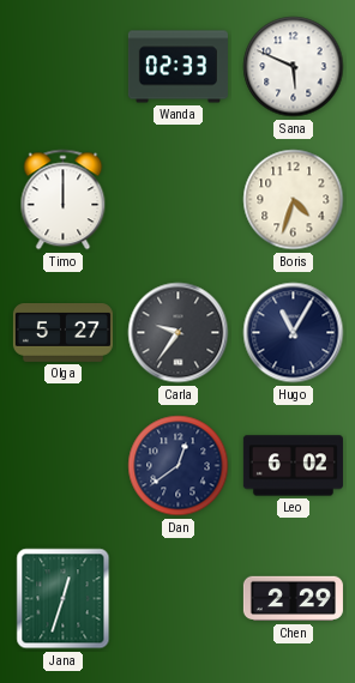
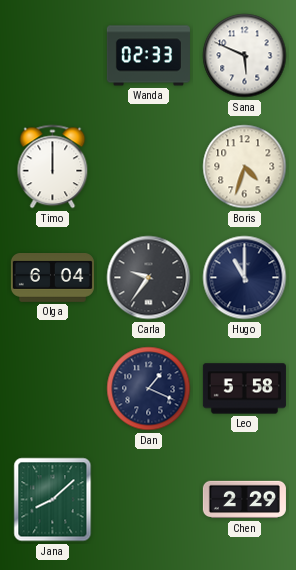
Olga: 5:27 -> 6:04
Hugo: 11:05 -> 11:00
Dan: 12:39 -> 1:19
Leo: 6:02 -> 5:58
Jana: 12:33 -> 8:08
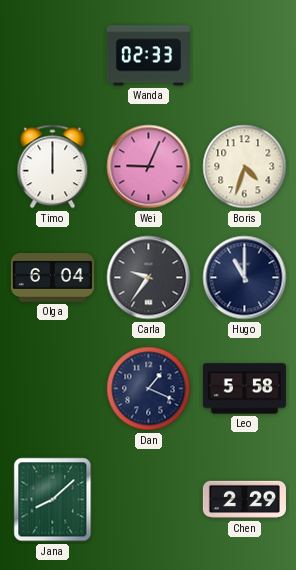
Sana: 5:49 -> none
Wei: none -> 9:04
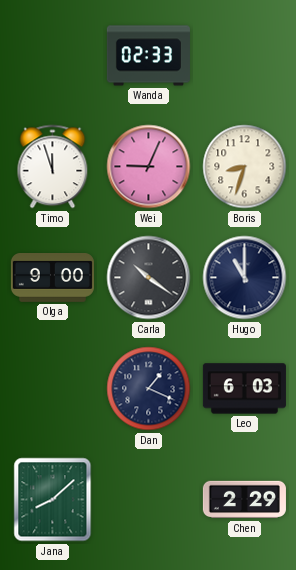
Timo: 12:00 -> 11:57
Boris: 4:33 -> 8:33
Olga: 6:04 -> 9:00
Carla: 9:36 -> 10:21
Leo: 5:58 -> 6:03
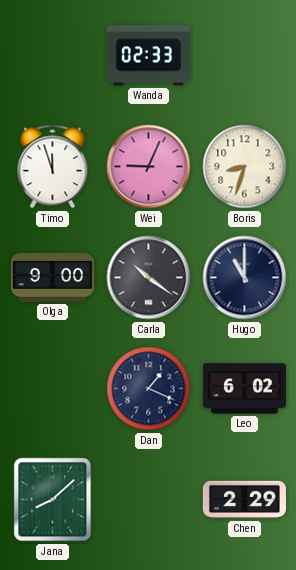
Leo: 6:03 -> 6:02
